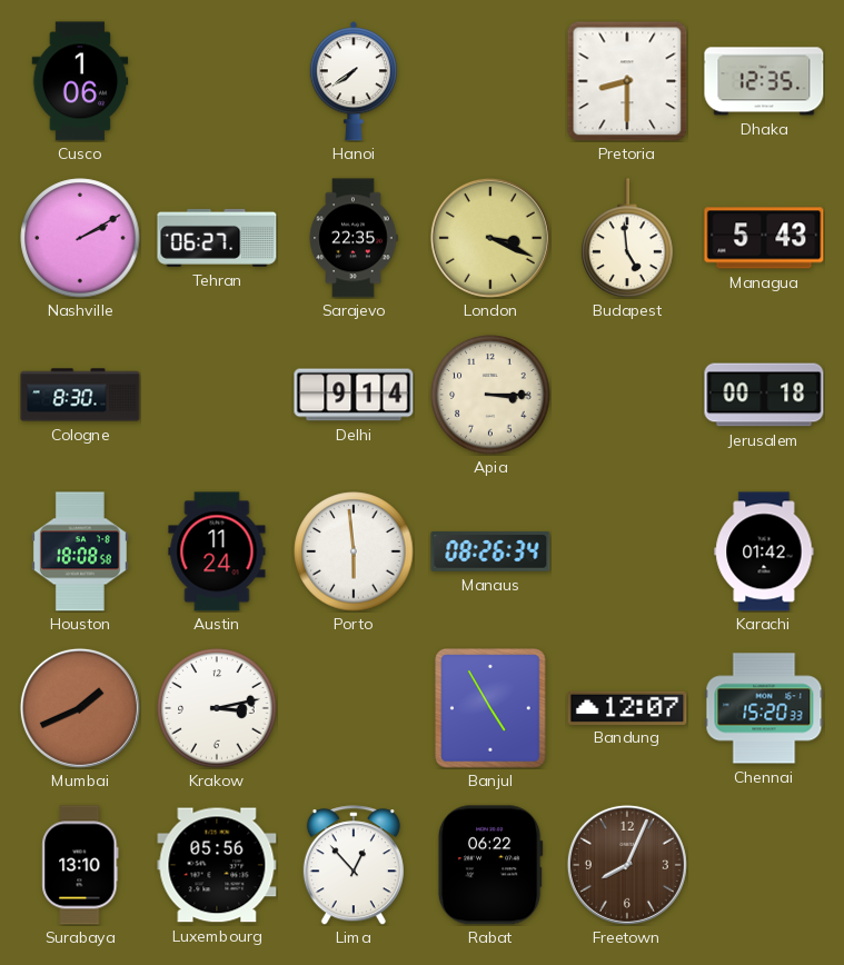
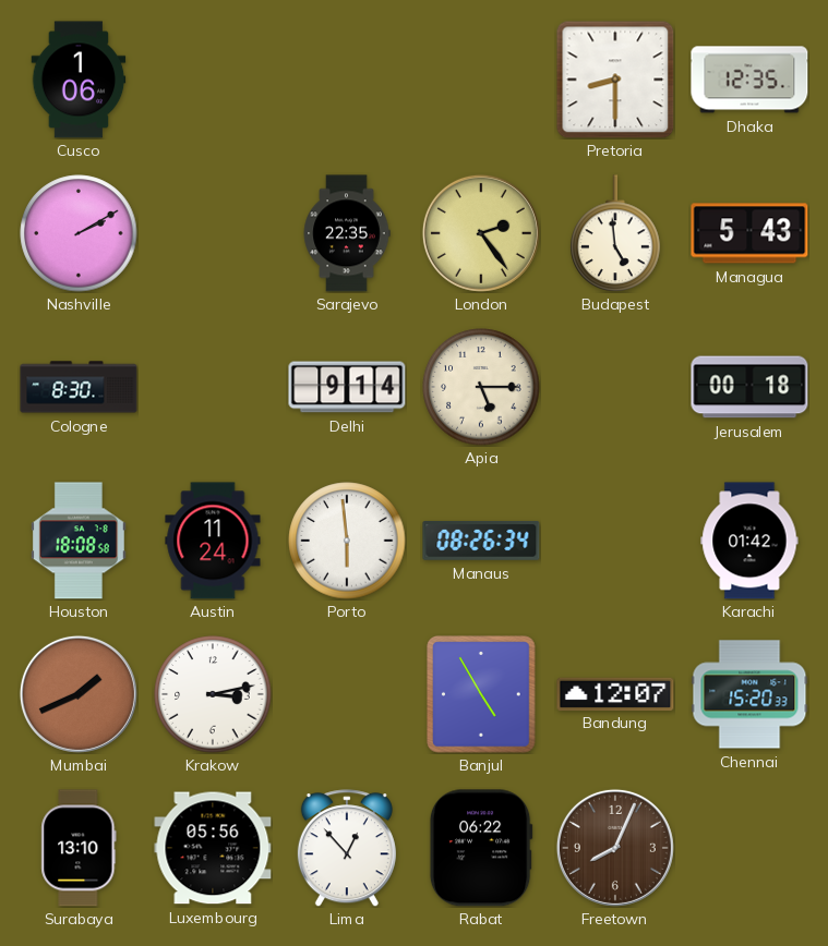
Hanoi: 7:39 -> none
Tehran: 06:27 -> none
London: 3:19 -> 2:24
Apia: 3:15 -> 5:15
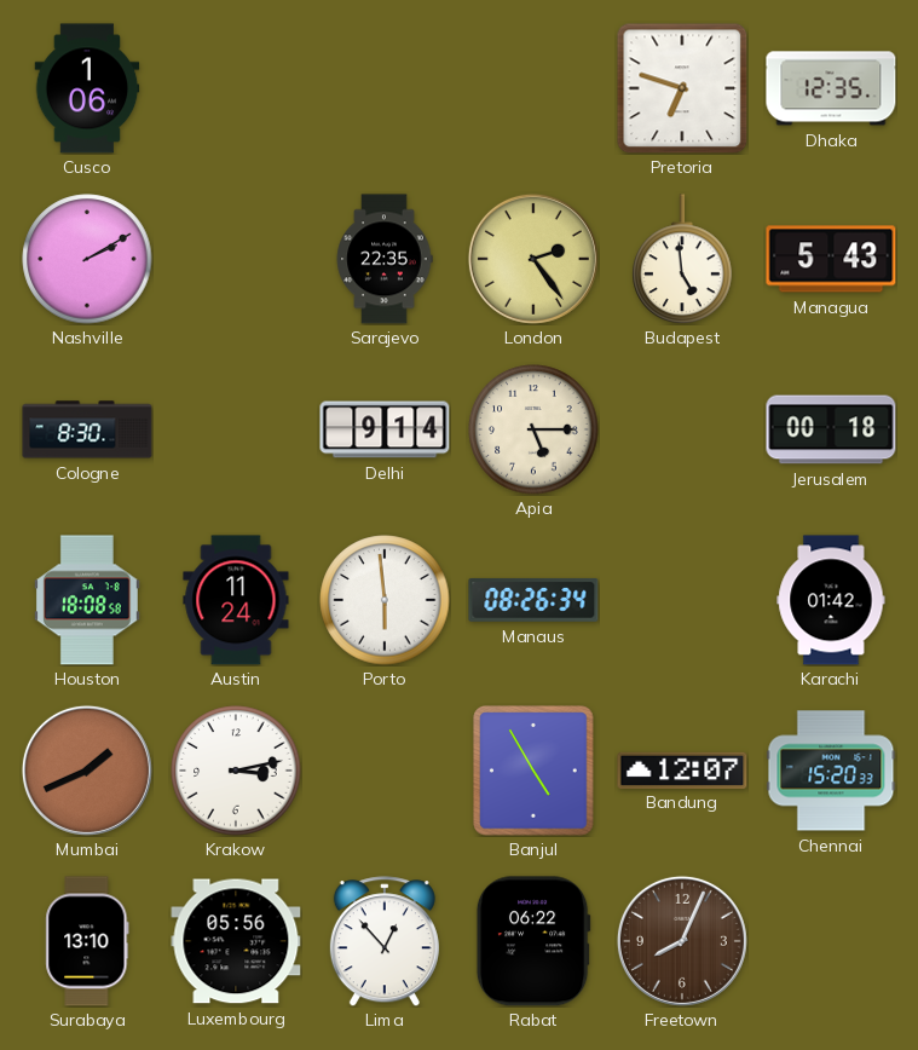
Pretoria: 8:30 -> 6:48
